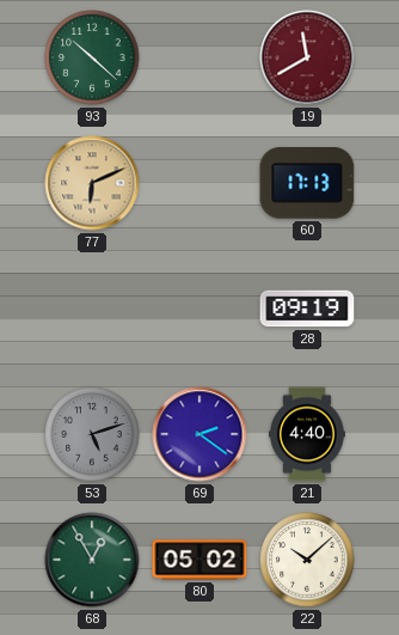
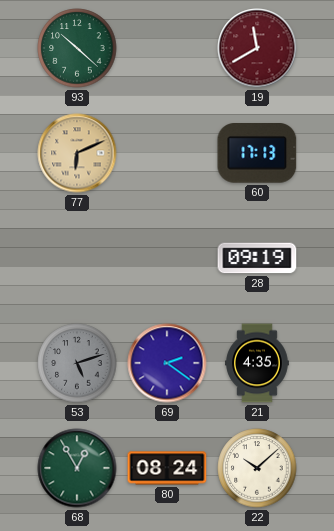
21: 4:40 -> 4:35
80: 05:02 -> 08:24
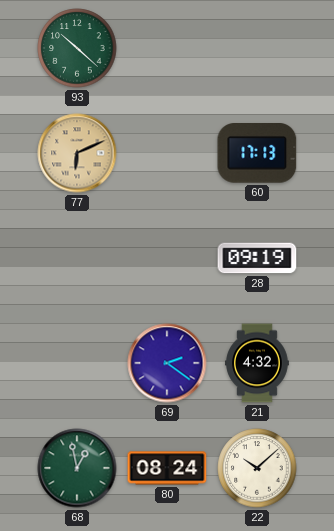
19: 11:40 -> none
53: 5:12 -> none
21: 4:35 -> 4:32
68: 12:55 -> 12:58
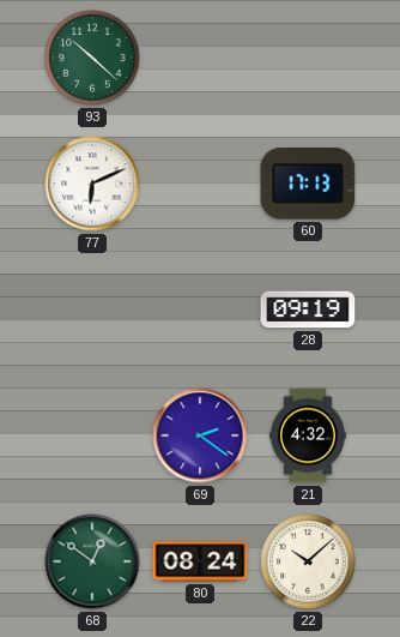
77 dial: champagne -> white
68: 12:58 -> 12:51
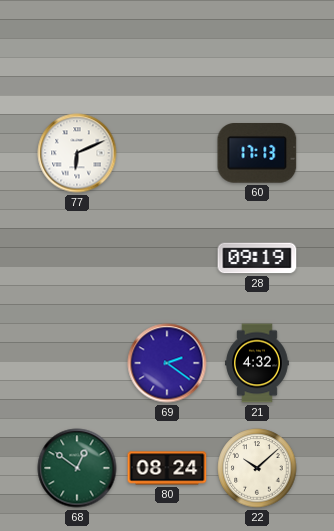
93: 10:22 -> none
